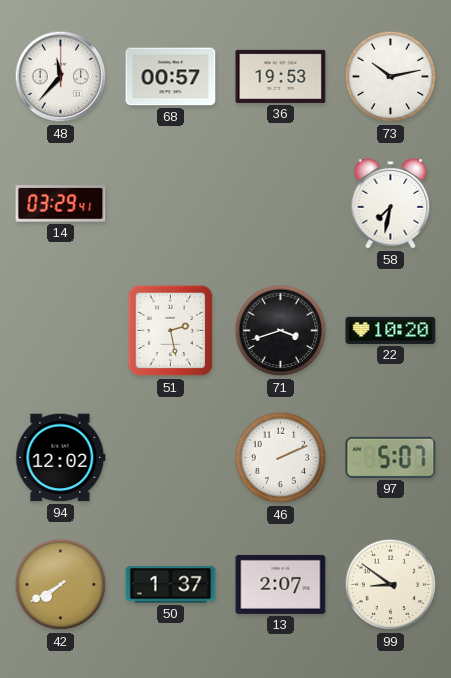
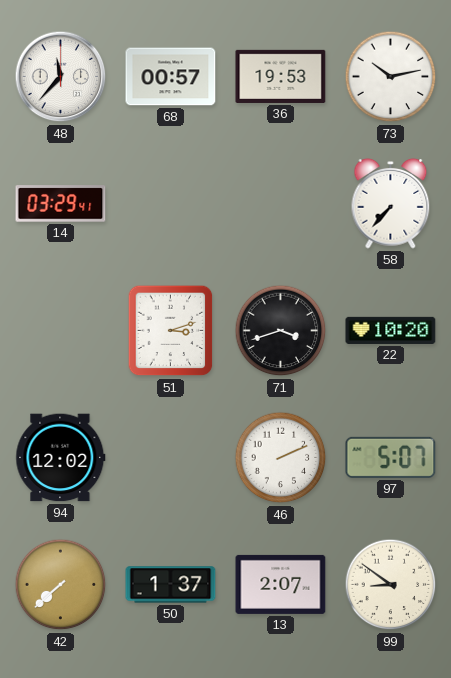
58: 7:32 -> 7:37
51: 2:28 -> 3:12
42: 7:40 -> 7:38
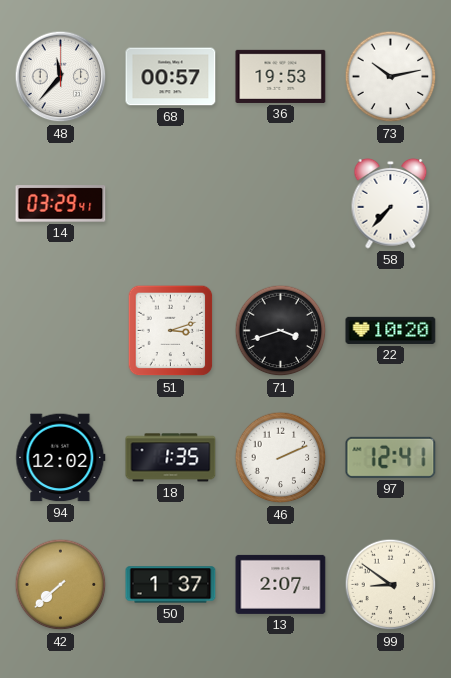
18: none -> 1:35
97: 5:07 -> 12:41
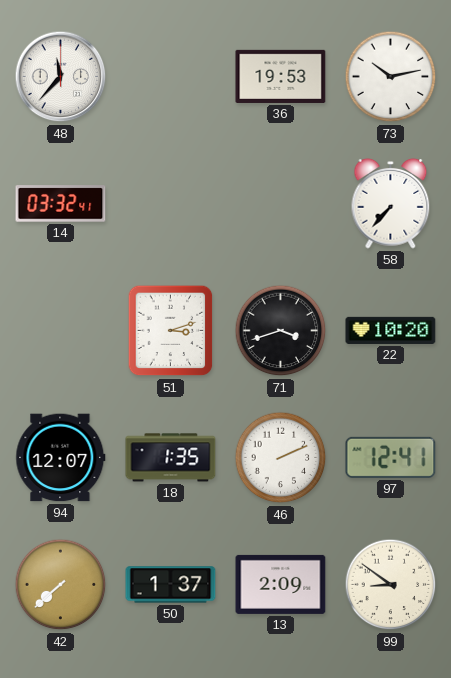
68: 00:57 -> none
14: 03:29 -> 03:32
94: 12:02 -> 12:07
13: 2:07 -> 2:09
